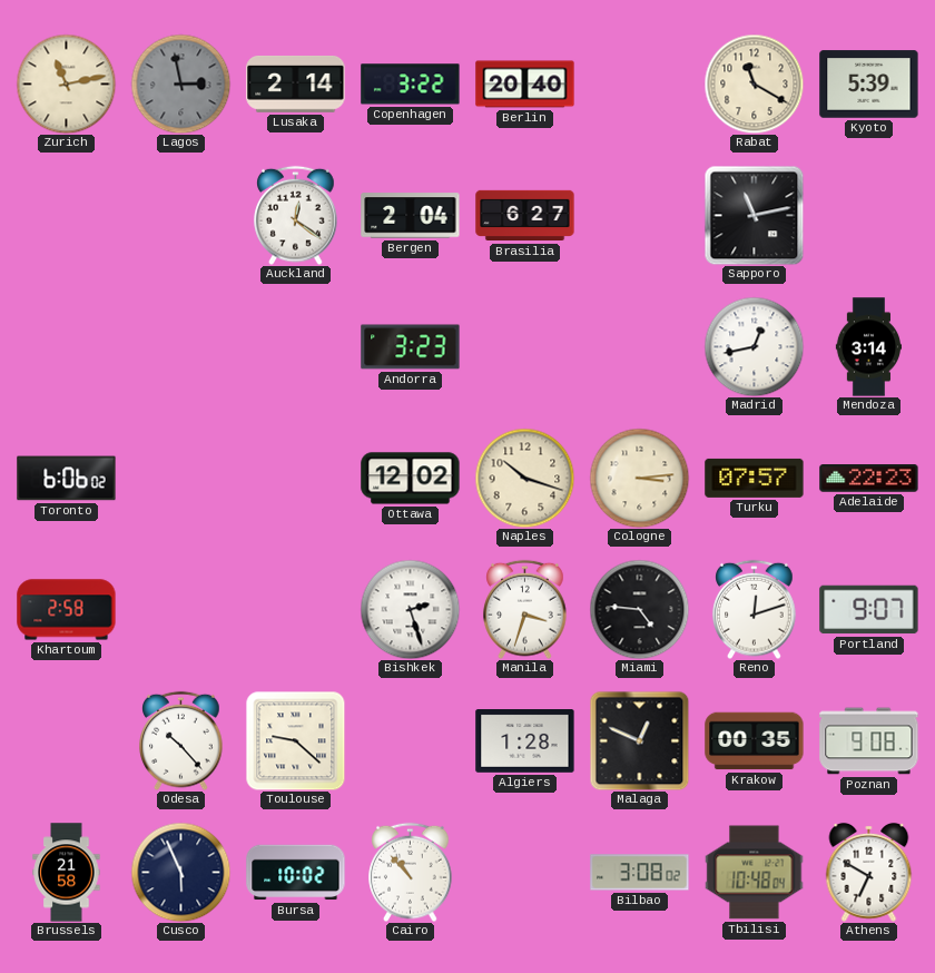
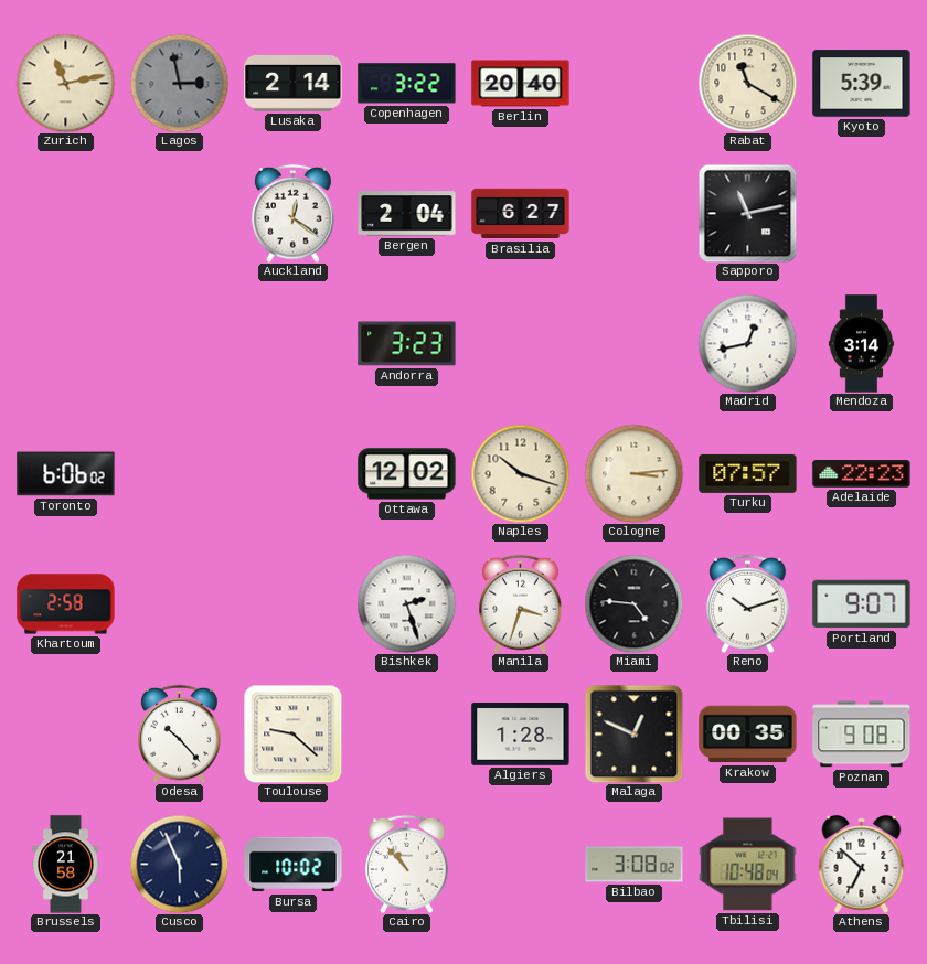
Reno: 12:12 -> 10:12
Athens: 6:50 -> 6:52
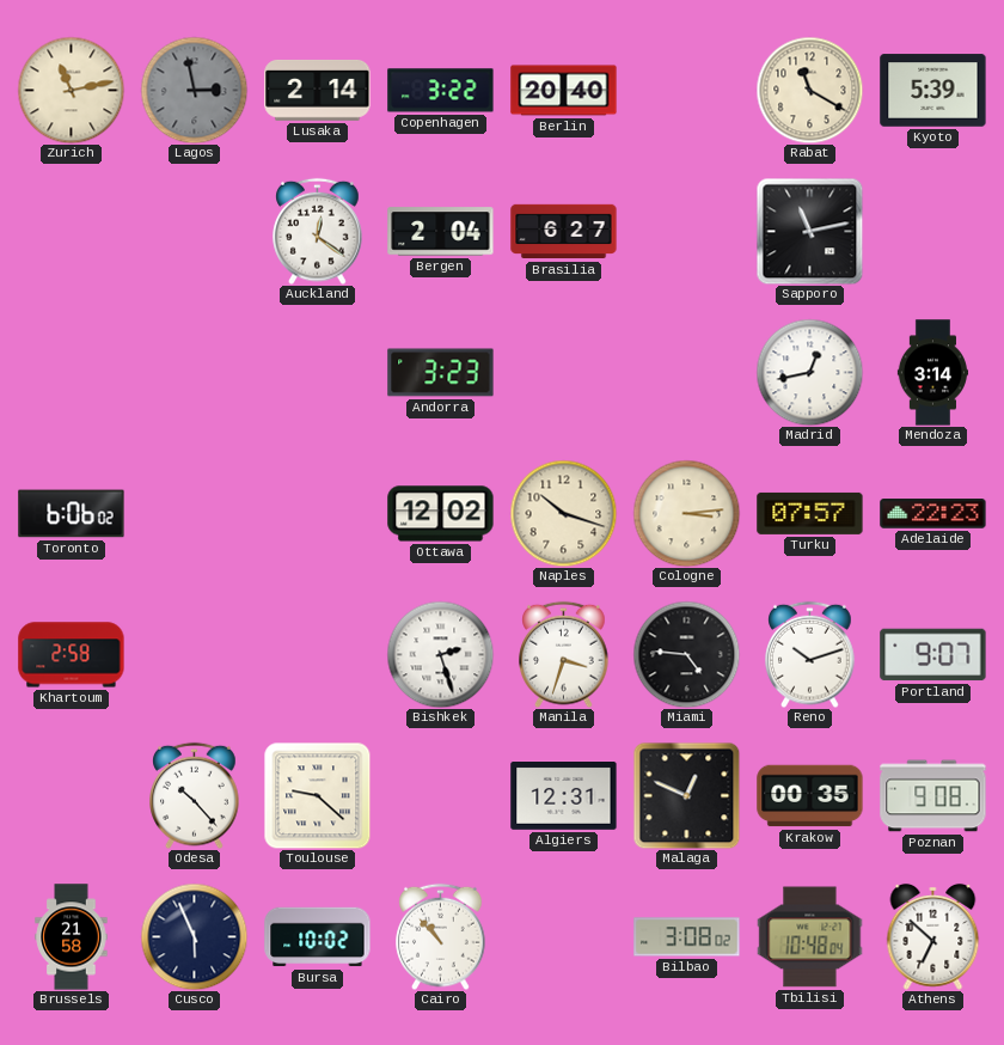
Algiers: 1:28 -> 12:31
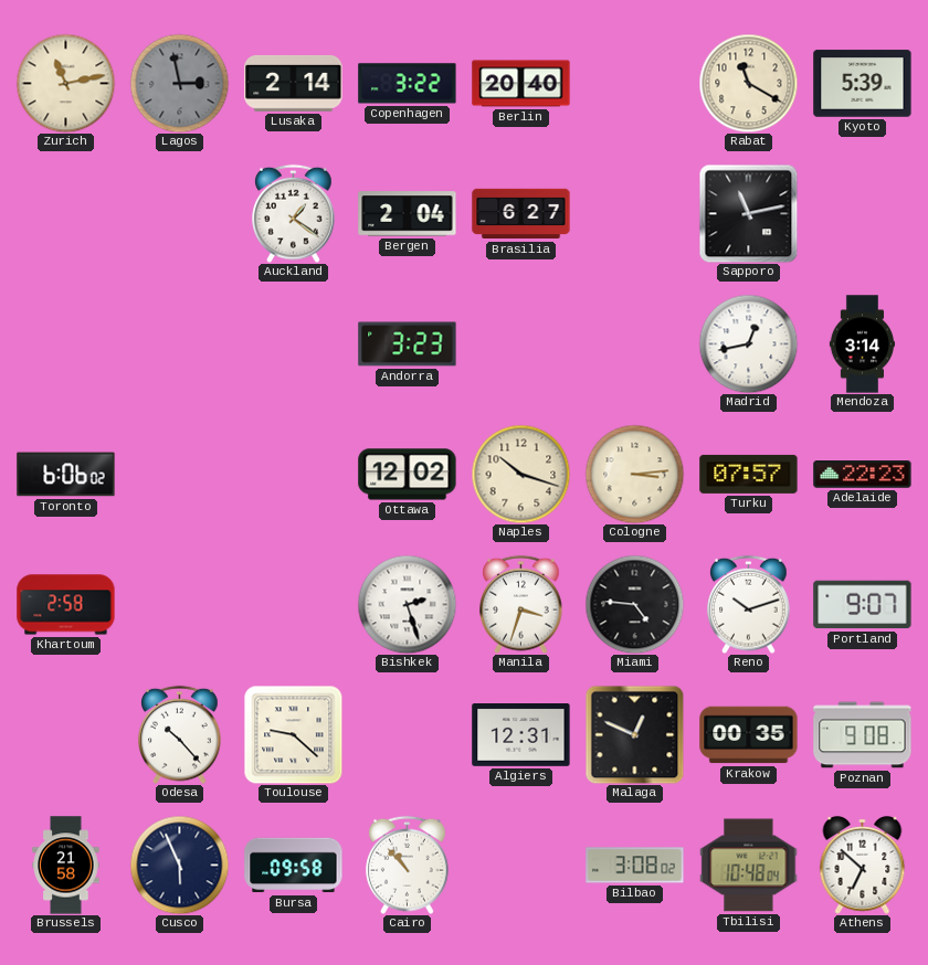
Auckland: 12:21 -> 1:21
Bursa: 10:02 -> 09:58
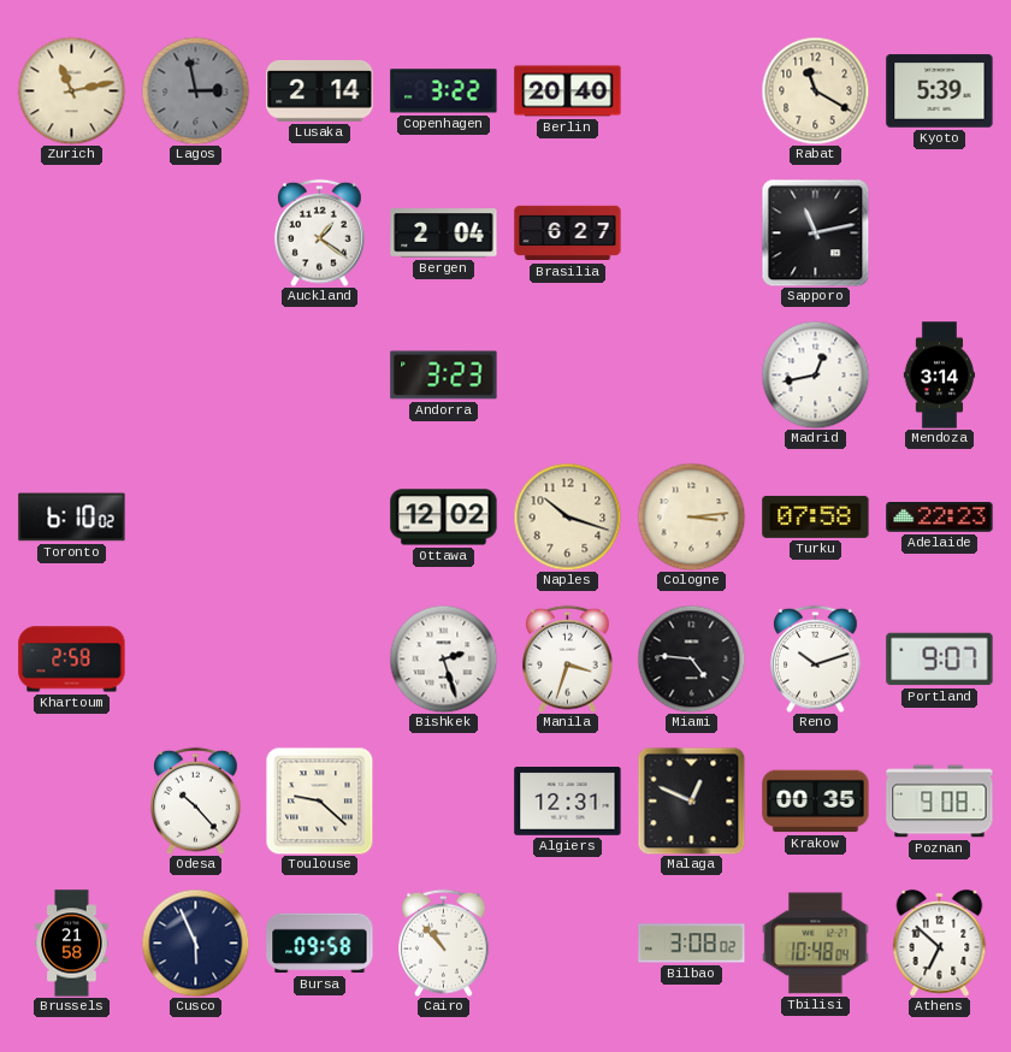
Toronto: 6:06 -> 6:10
Turku: 07:57 -> 07:58
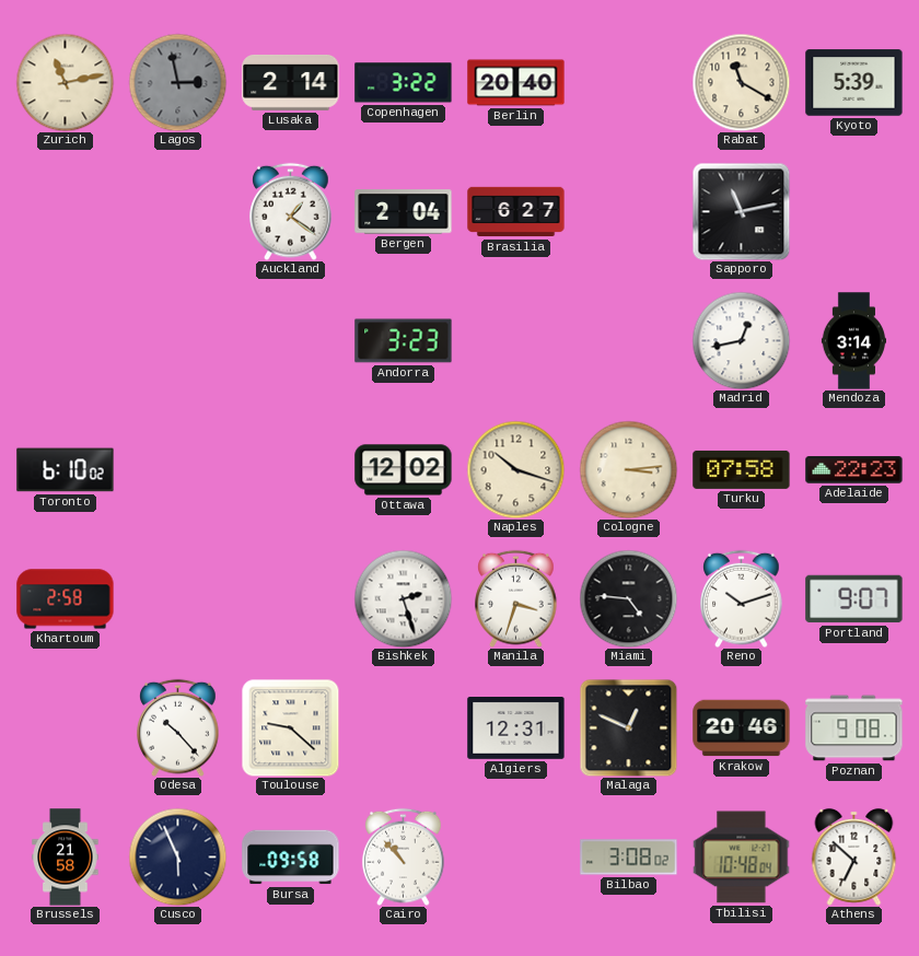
Krakow: 00:35 -> 20:46
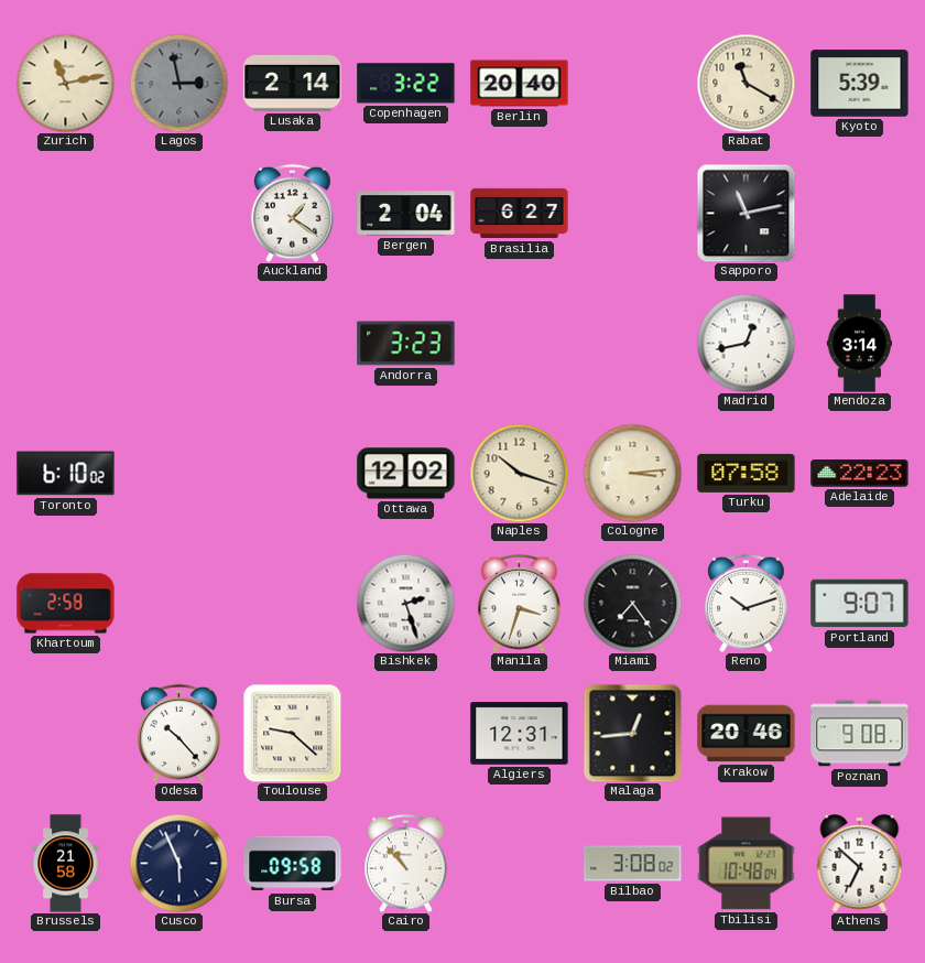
Miami: 4:46 -> 7:24
Malaga: 12:49 -> 12:44
